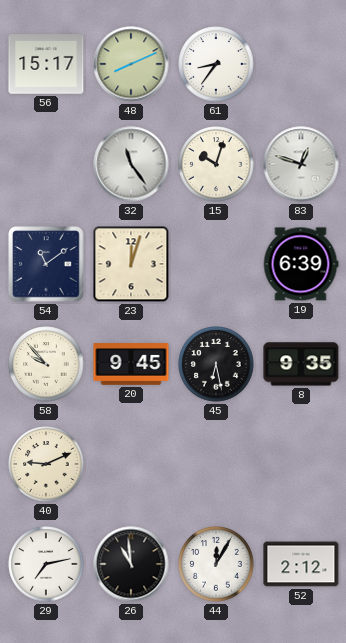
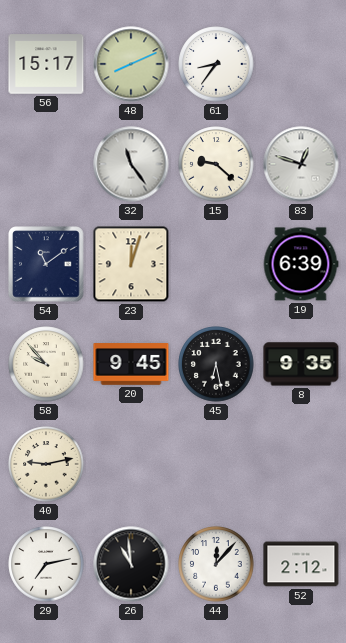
15: 10:03 -> 9:22
40: 9:11 -> 9:13
44: 12:05 -> 12:07
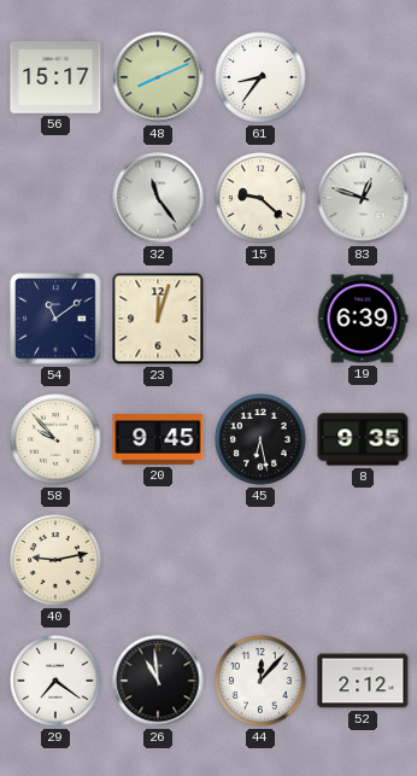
29: 7:13 -> 7:21
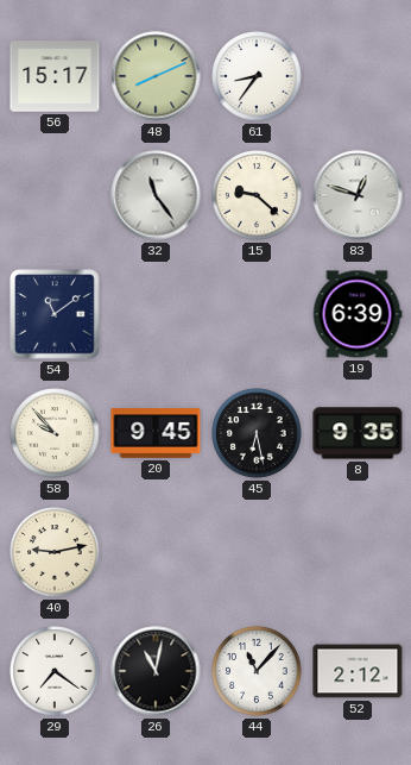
23: 12:03 -> none
26: 10:59 -> 11:02
44: 12:07 -> 11:07
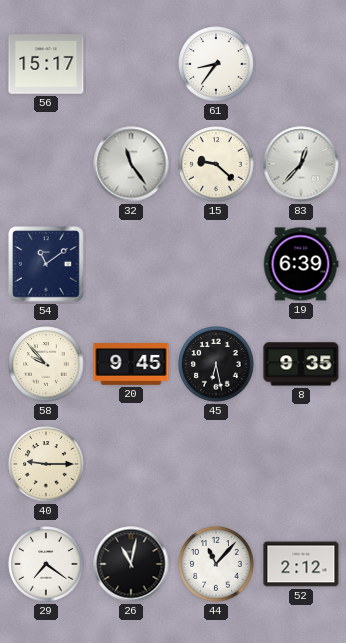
48: 8:11 -> none
83: 12:48 -> 12:37
40: 9:13 -> 9:15
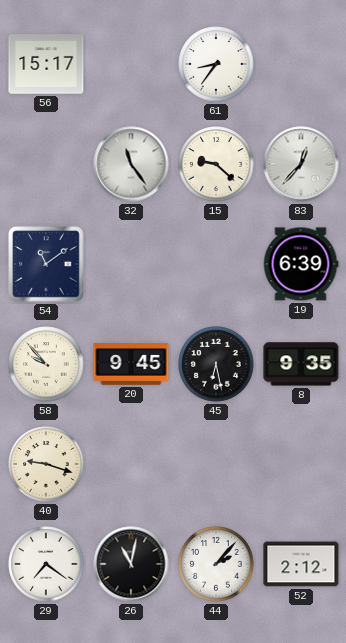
40: 9:15 -> 9:18
44: 11:07 -> 2:07
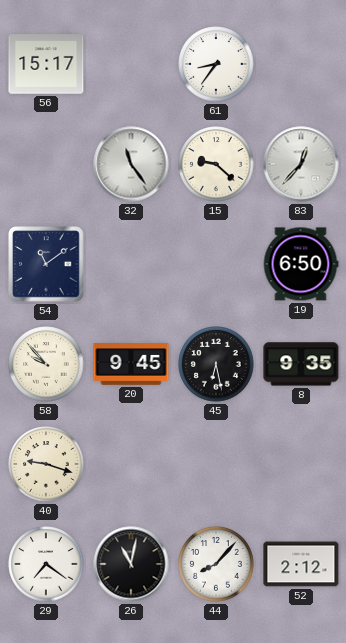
19: 6:39 -> 6:50
44: 2:07 -> 8:07
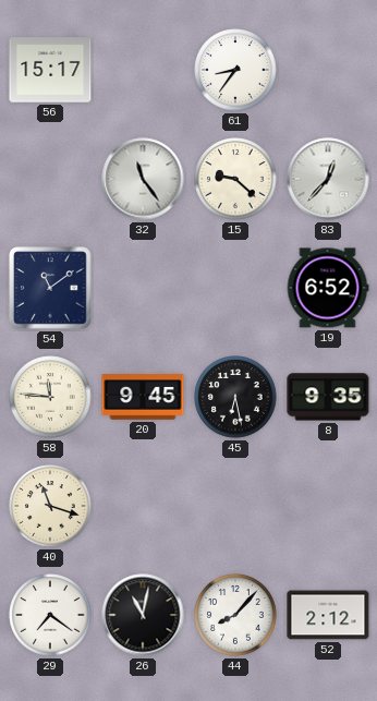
19: 6:50 -> 6:52
58: 9:53 -> 11:46
40: 9:18 -> 11:18
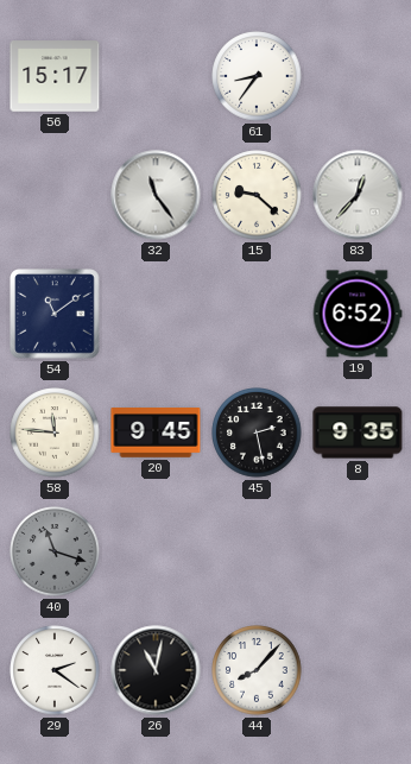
45: 6:28 -> 2:28
40 dial: cream -> grey
29: 7:21 -> 2:21
52: 2:12 -> none
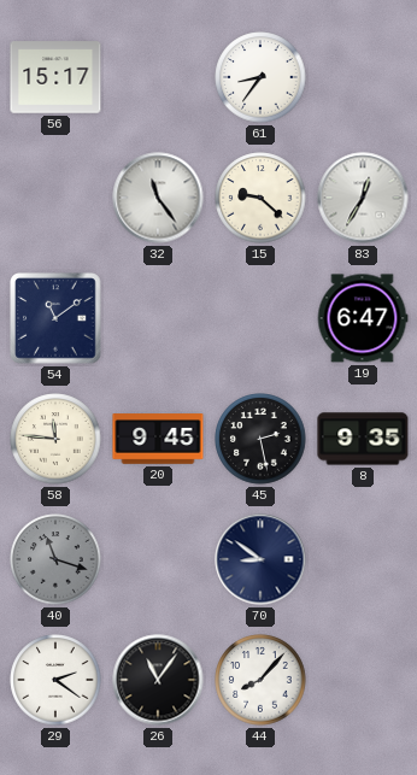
83: 12:37 -> 12:35
19: 6:52 -> 6:47
70: none -> 8:51
26: 11:02 -> 11:06
